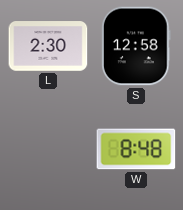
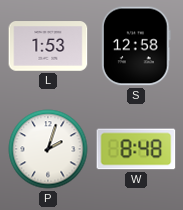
L: 2:30 -> 1:53
P: none -> 2:03
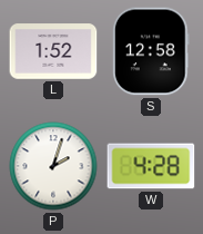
L: 1:53 -> 1:52
W: 8:48 -> 4:28
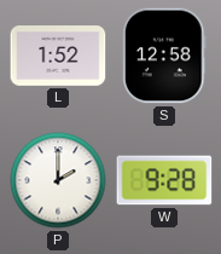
P: 2:03 -> 2:00
W: 4:28 -> 9:28
